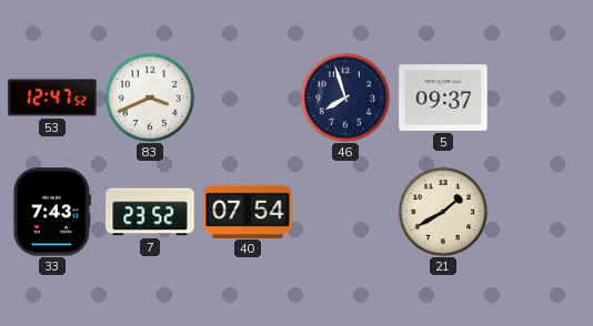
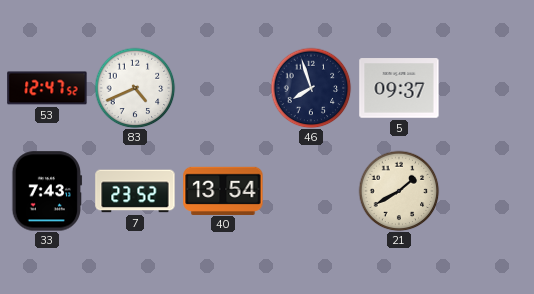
83: 3:41 -> 4:41
40: 07:54 -> 13:54
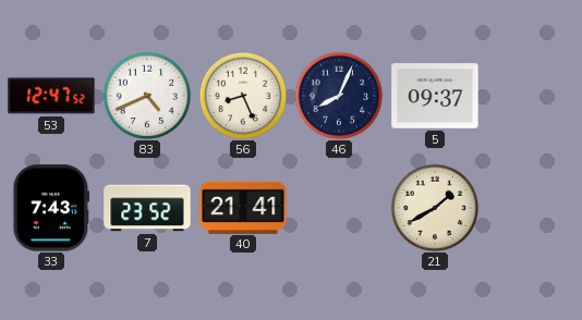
56: none -> 8:26
46: 7:57 -> 8:04
40: 13:54 -> 21:41
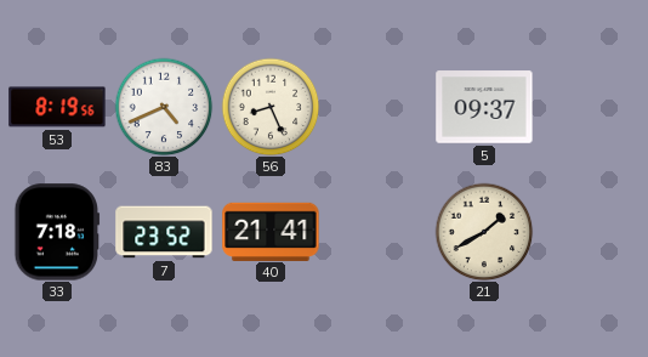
53: 12:47 -> 8:19
46: 8:04 -> none
33: 7:43 -> 7:18
